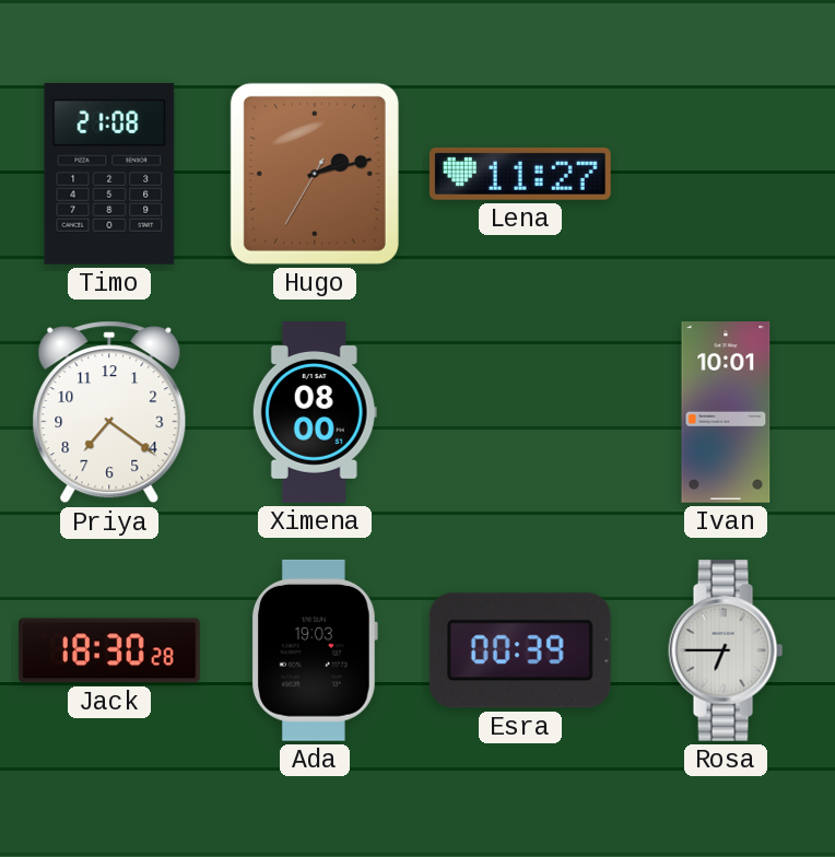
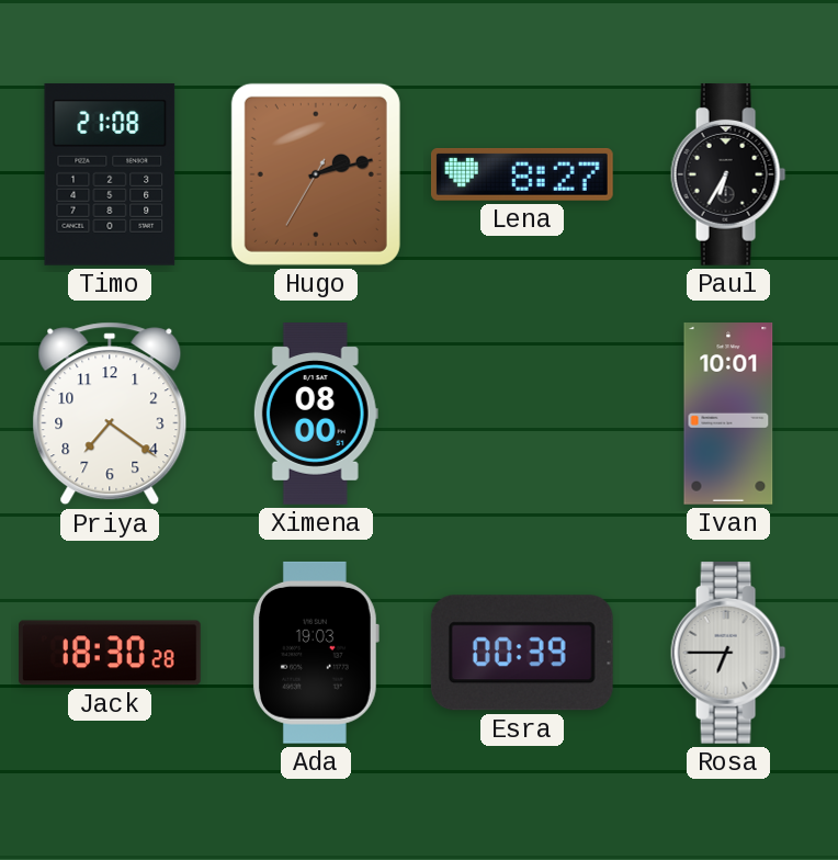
Lena: 11:27 -> 8:27
Paul: none -> 6:35
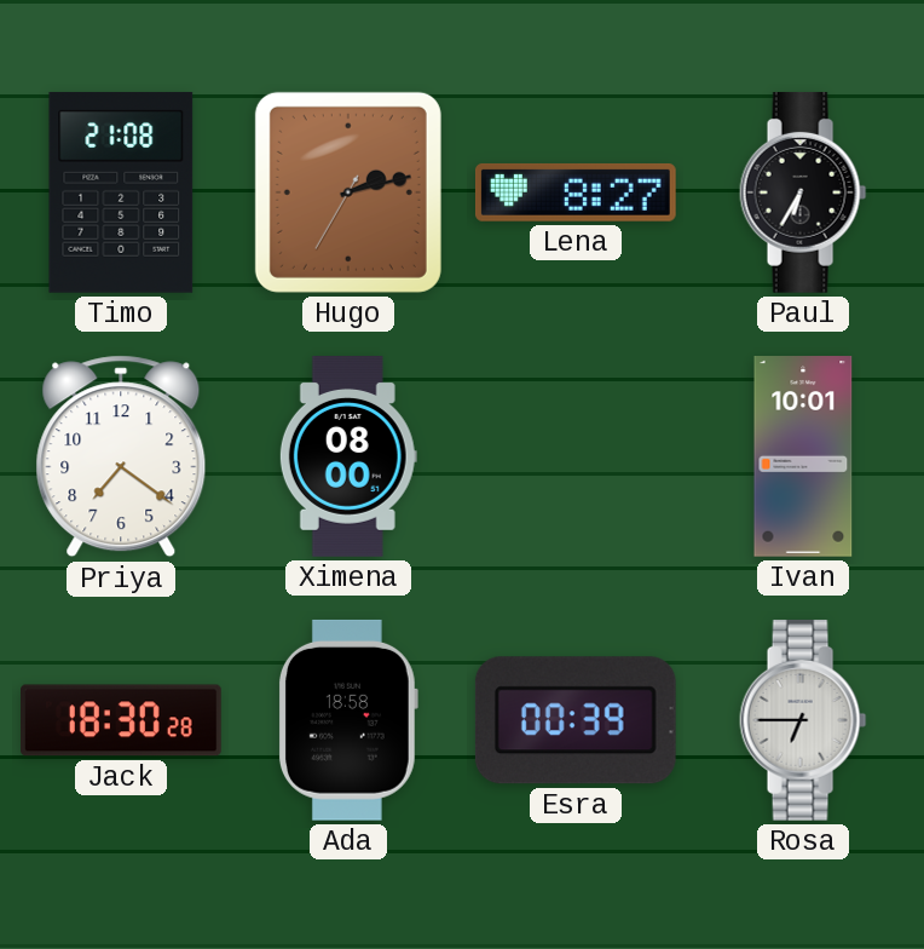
Ada: 19:03 -> 18:58
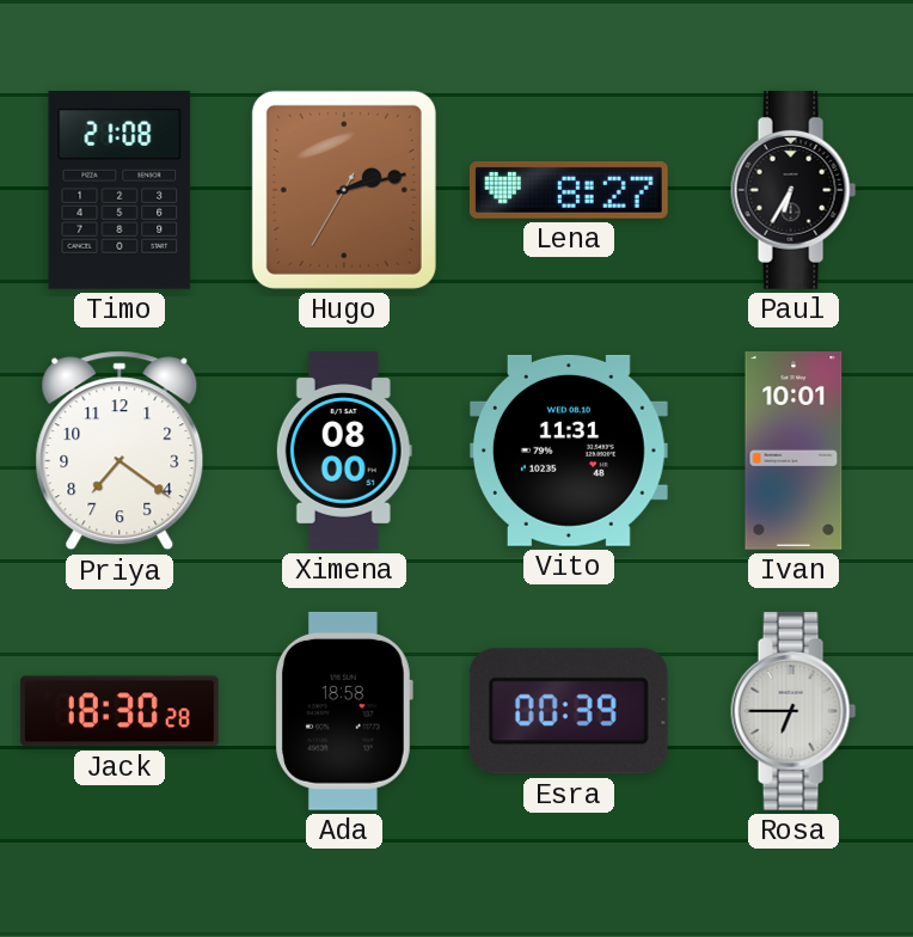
Vito: none -> 11:31
